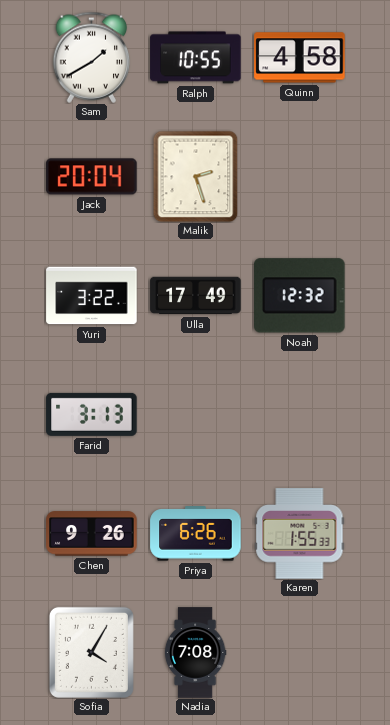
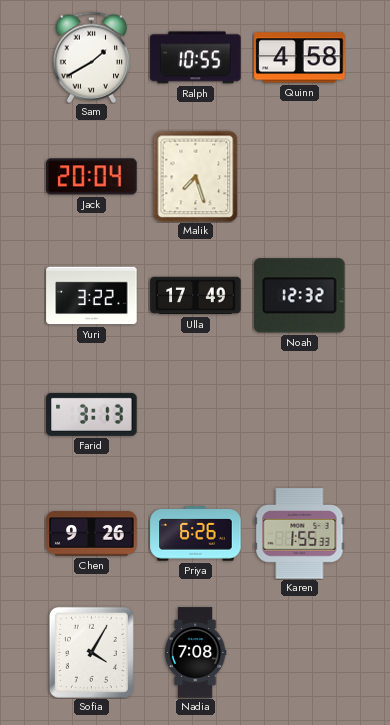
Malik: 2:27 -> 7:27
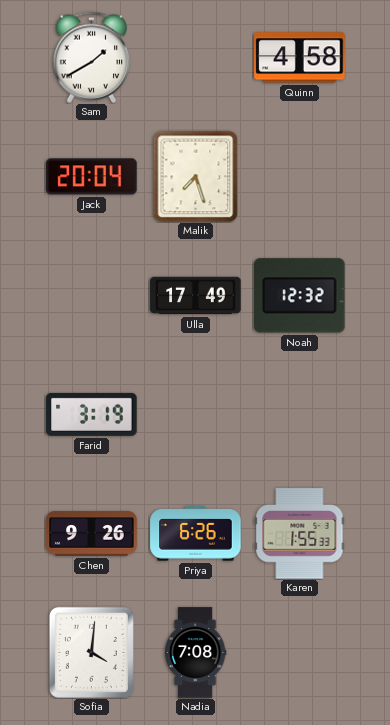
Ralph: 10:55 -> none
Yuri: 3:22 -> none
Farid: 3:13 -> 3:19
Sofia: 4:05 -> 4:01
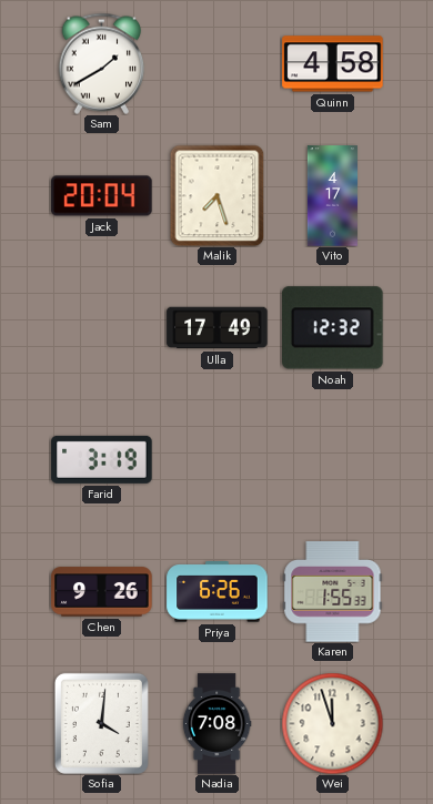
Vito: none -> 4:17
Wei: none -> 11:57
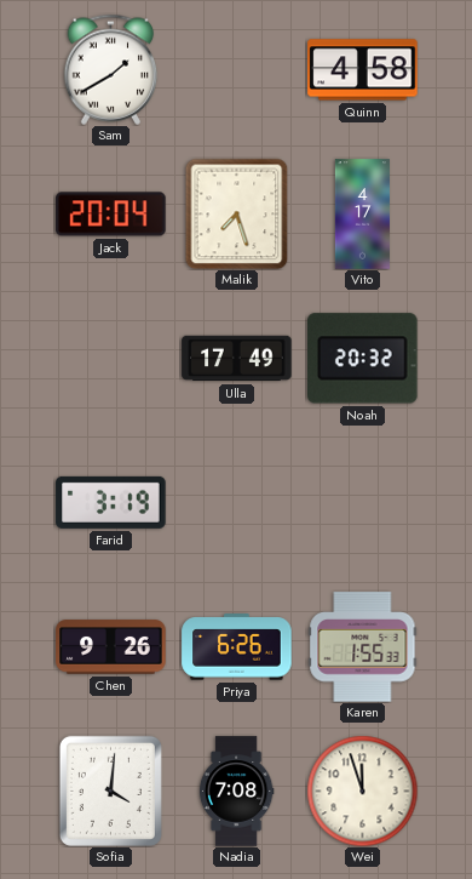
Noah: 12:32 -> 20:32
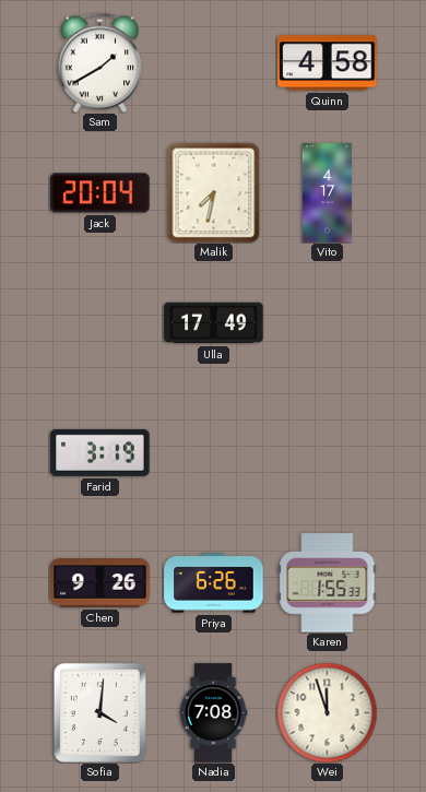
Malik: 7:27 -> 7:32
Noah: 20:32 -> none
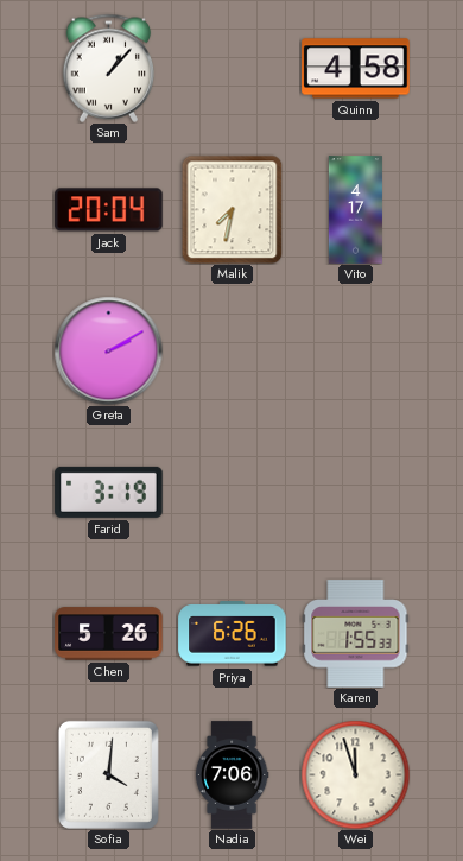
Sam: 1:40 -> 1:07
Greta: none -> 2:10
Ulla: 17:49 -> none
Chen: 9:26 -> 5:26
Nadia: 7:08 -> 7:06
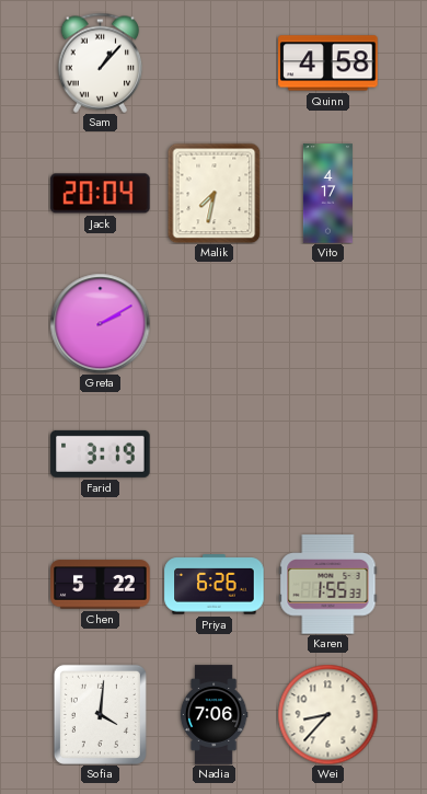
Chen: 5:26 -> 5:22
Wei: 11:57 -> 8:37
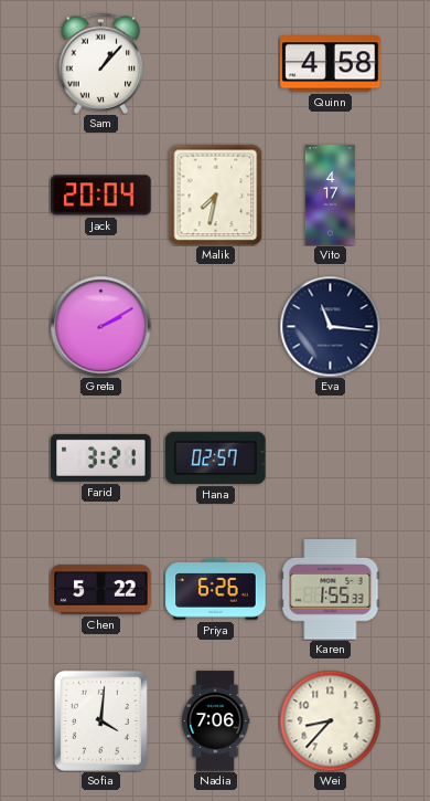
Eva: none -> 11:16
Farid: 3:19 -> 3:21
Hana: none -> 02:57
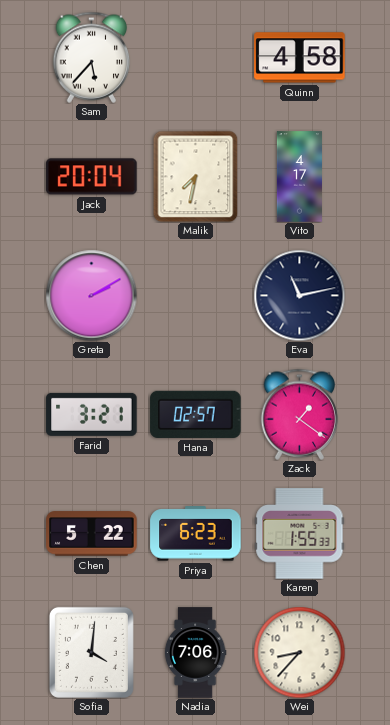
Sam: 1:07 -> 5:37
Eva: 11:16 -> 11:13
Zack: none -> 1:21
Priya: 6:26 -> 6:23
